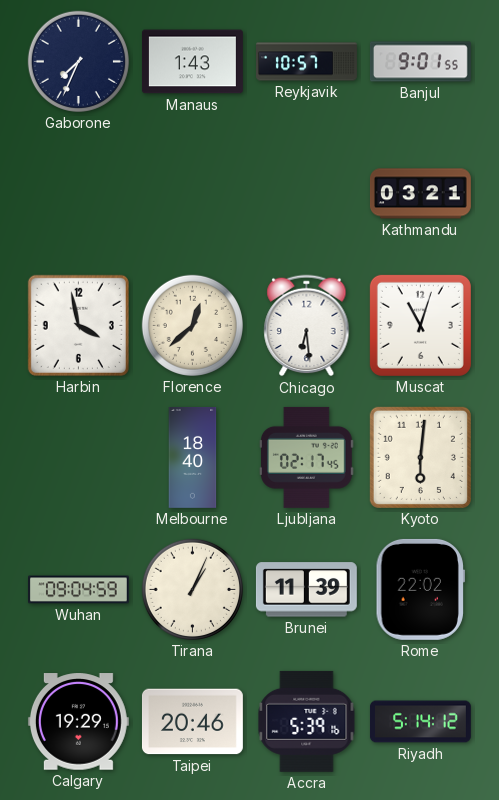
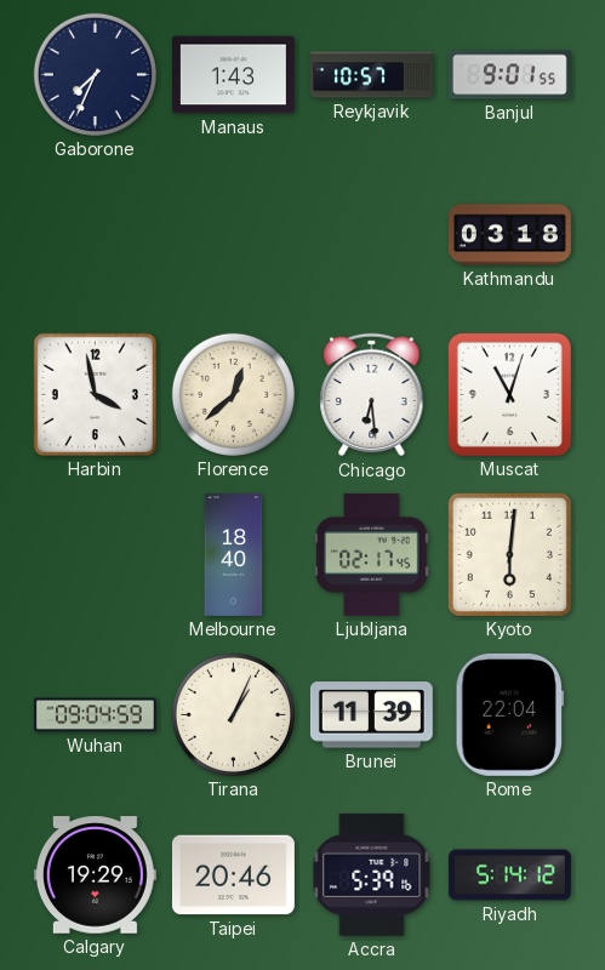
Kathmandu: 03:21 -> 03:18
Rome: 22:02 -> 22:04
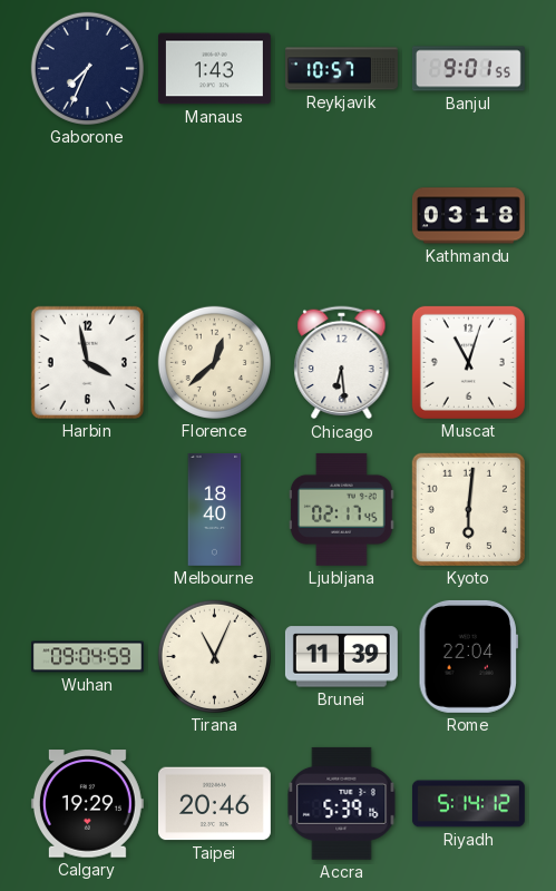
Tirana: 1:04 -> 11:04
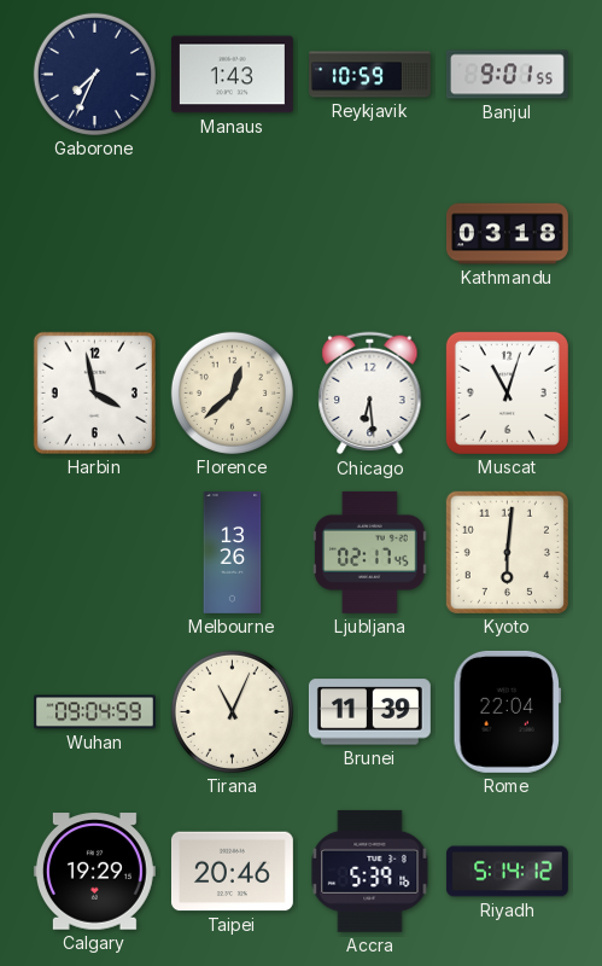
Reykjavik: 10:57 -> 10:59
Melbourne: 18:40 -> 13:26
